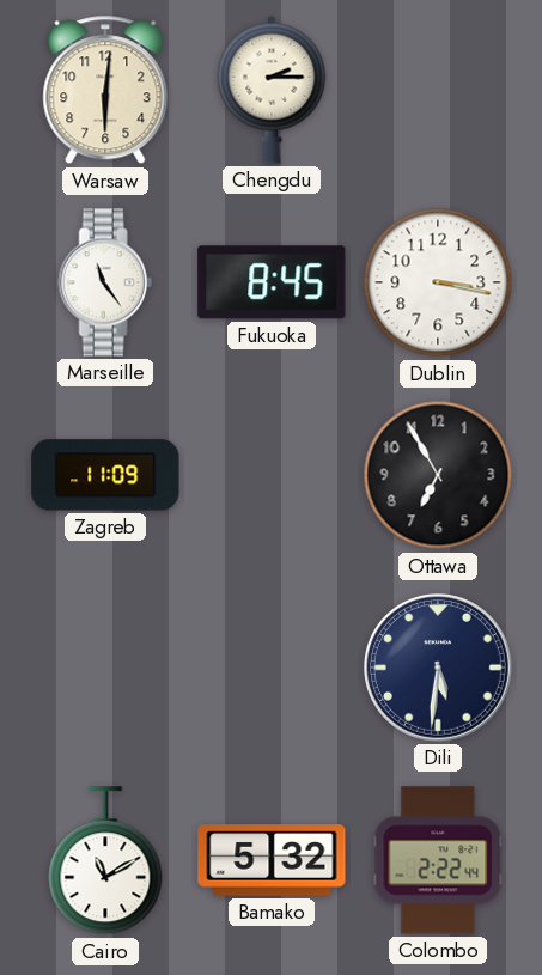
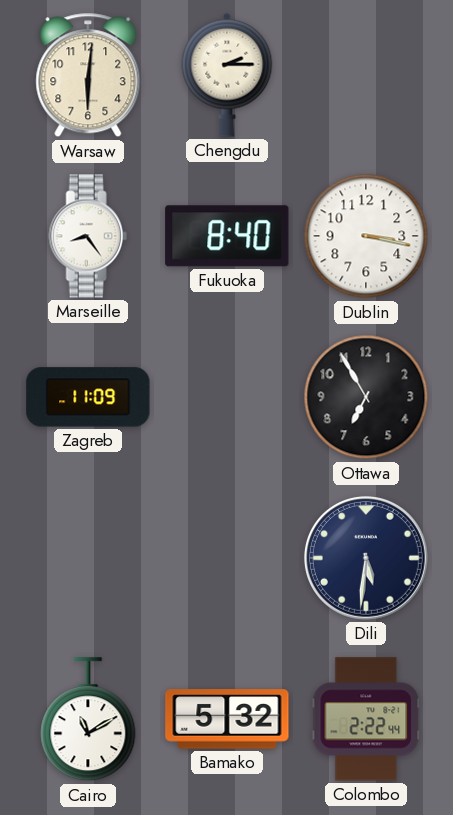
Marseille: 11:24 -> 8:24
Fukuoka: 8:45 -> 8:40
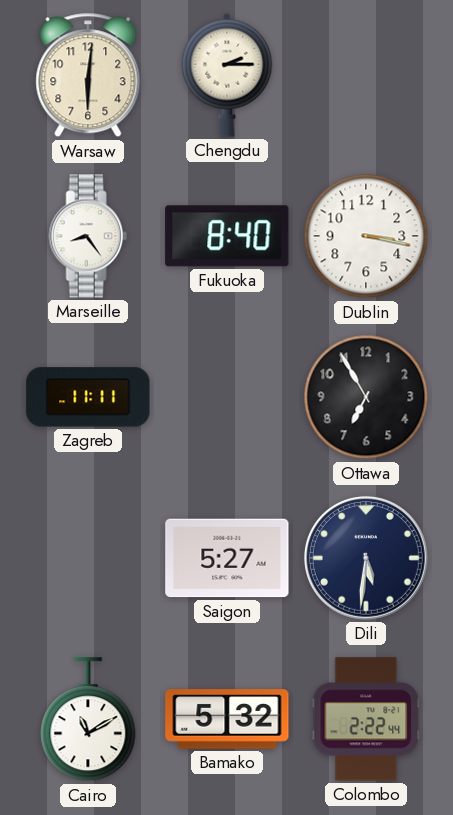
Zagreb: 11:09 -> 11:11
Saigon: none -> 5:27
